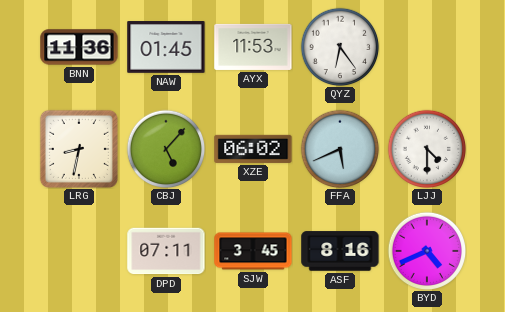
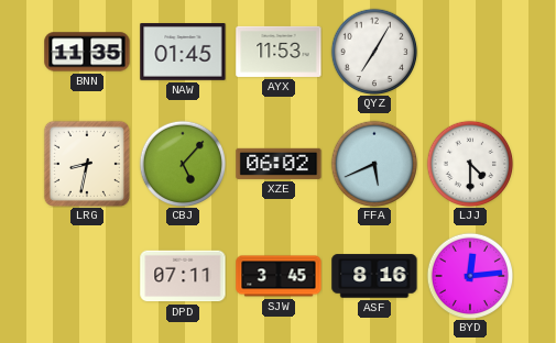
BNN: 11:36 -> 11:35
QYZ: 6:24 -> 7:05
BYD: 4:41 -> 12:14
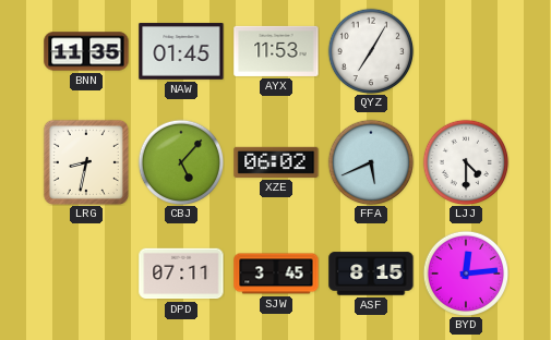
ASF: 8:16 -> 8:15
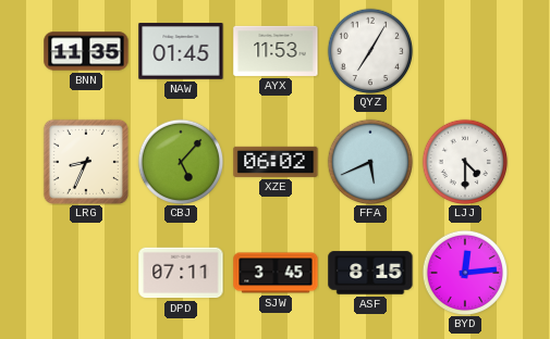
LRG: 8:32 -> 8:34
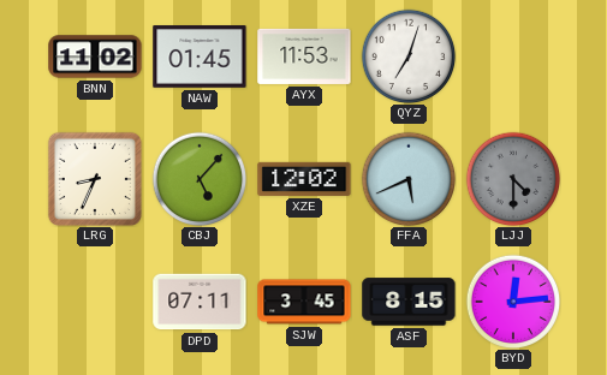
BNN: 11:35 -> 11:02
QYZ: 7:05 -> 7:03
XZE: 06:02 -> 12:02
LJJ dial: white -> grey
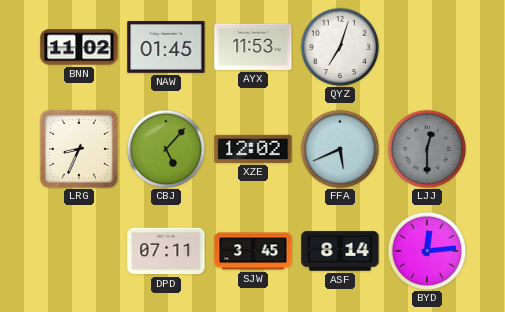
LJJ: 4:30 -> 12:30
ASF: 8:15 -> 8:14
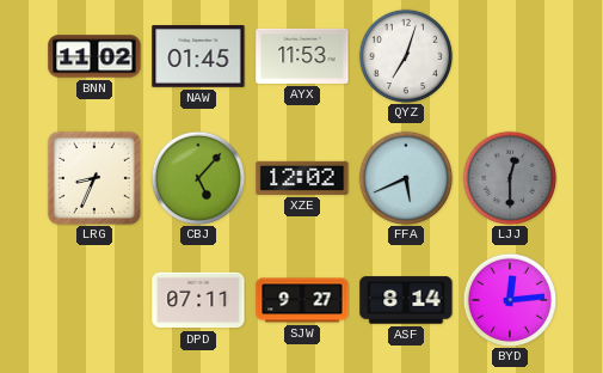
SJW: 3:45 -> 9:27
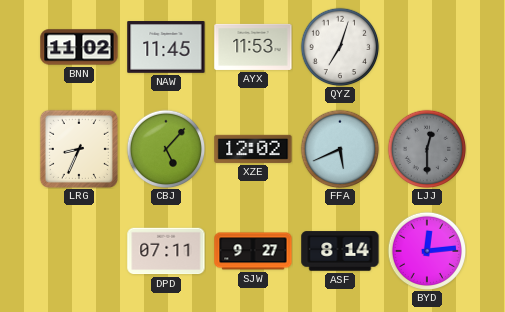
NAW: 01:45 -> 11:45
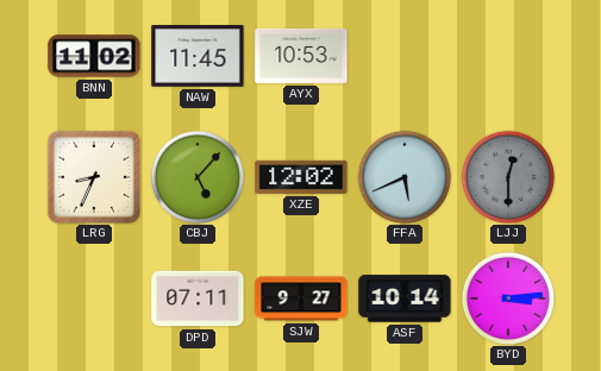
AYX: 11:53 -> 10:53
QYZ: 7:03 -> none
ASF: 8:14 -> 10:14
BYD: 12:14 -> 3:14
